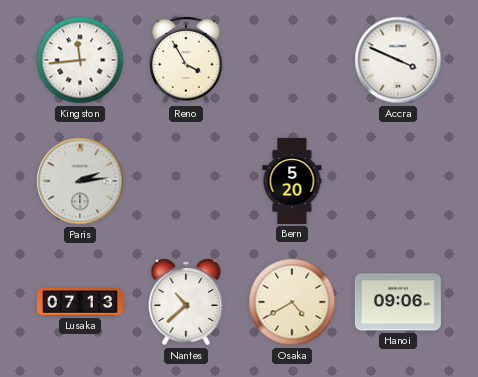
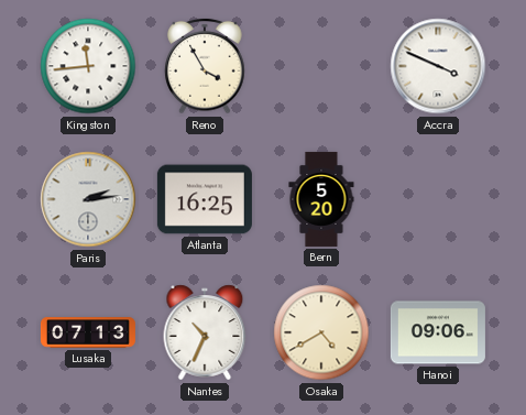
Atlanta: none -> 16:25
Nantes: 10:38 -> 10:34
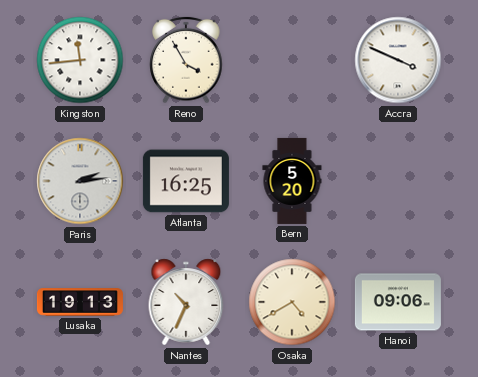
Lusaka: 07:13 -> 19:13
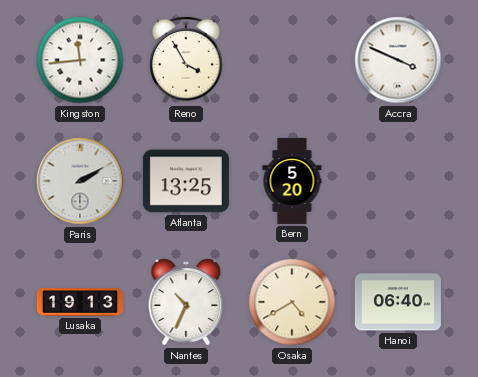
Paris: 2:14 -> 2:10
Atlanta: 16:25 -> 13:25
Hanoi: 09:06 -> 06:40
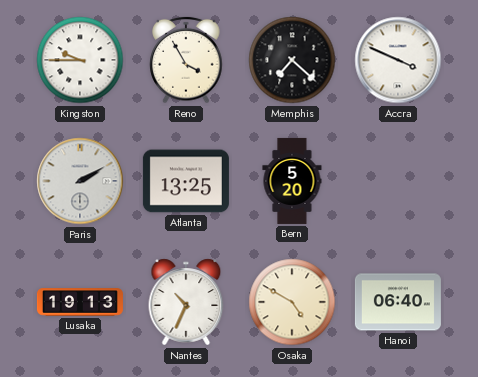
Kingston: 11:44 -> 9:45
Memphis: none -> 7:22
Osaka: 4:40 -> 4:50
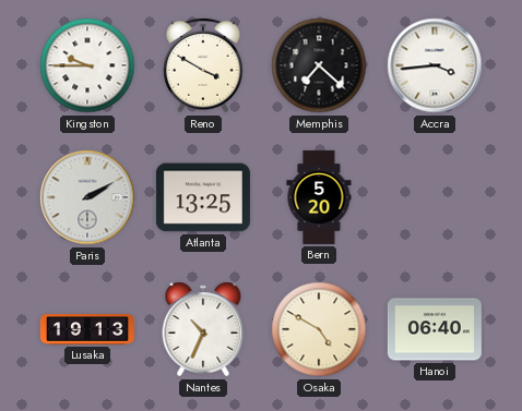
Reno: 3:55 -> 3:50
Accra: 3:49 -> 3:44
